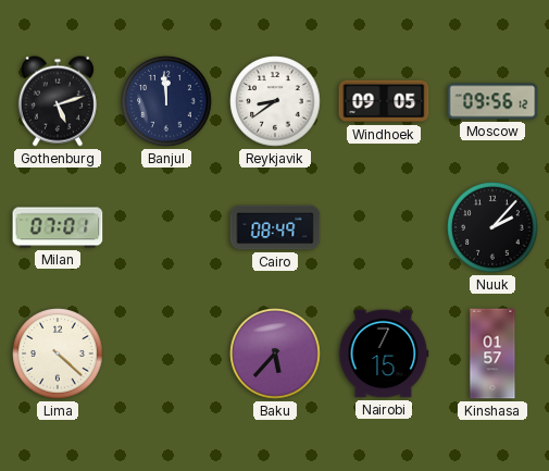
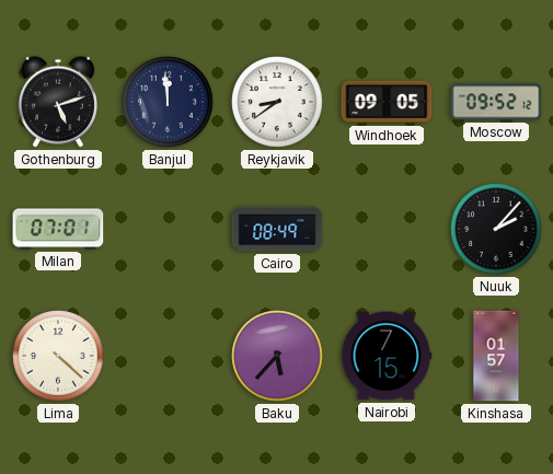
Moscow: 09:56 -> 09:52
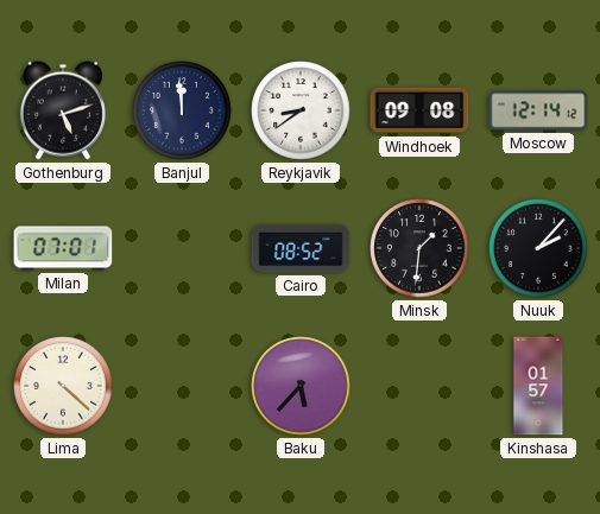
Windhoek: 09:05 -> 09:08
Moscow: 09:52 -> 12:14
Cairo: 08:49 -> 08:52
Minsk: none -> 1:31
Nairobi: 7:15 -> none
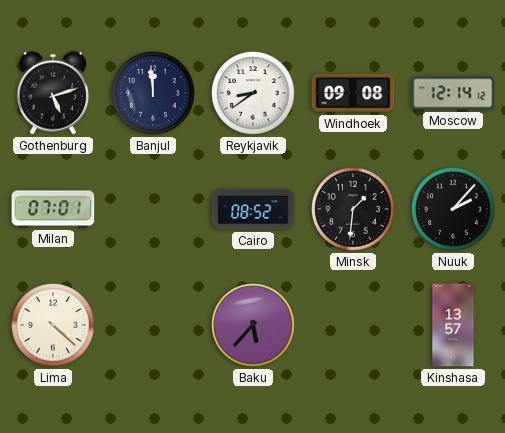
Kinshasa: 01:57 -> 13:57
